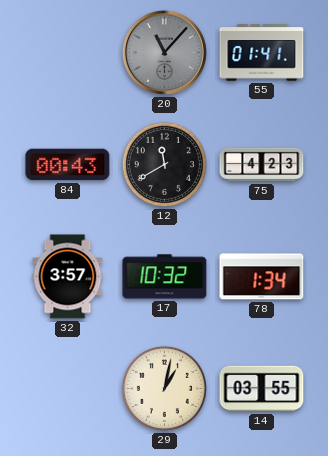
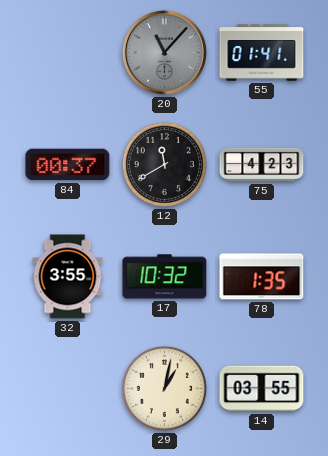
84: 00:43 -> 00:37
32: 3:57 -> 3:55
78: 1:34 -> 1:35
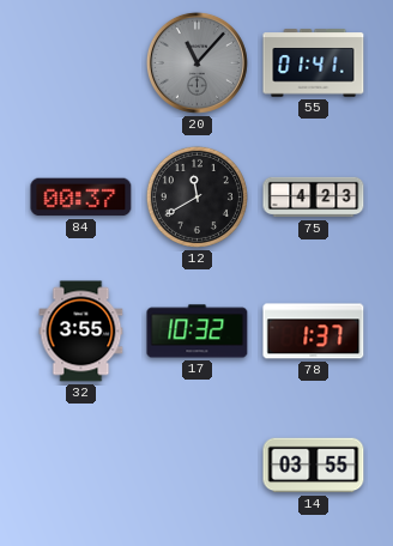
78: 1:35 -> 1:37
29: 1:02 -> none
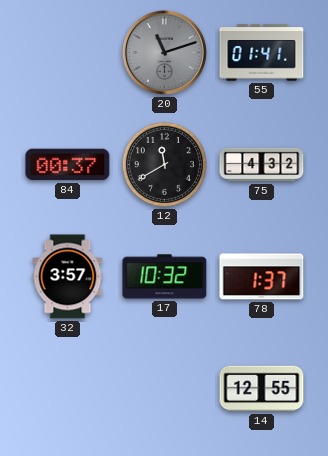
20: 11:07 -> 11:12
75: 4:23 -> 4:32
32: 3:55 -> 3:57
14: 03:55 -> 12:55
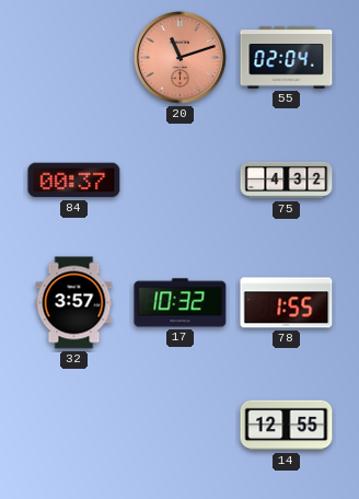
20 dial: grey -> salmon
55: 01:41 -> 02:04
12: 11:40 -> none
78: 1:37 -> 1:55
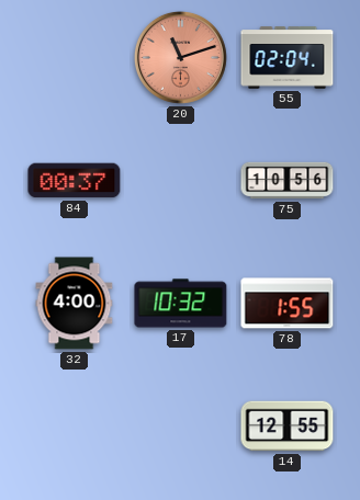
75: 4:32 -> 10:56
32: 3:57 -> 4:00
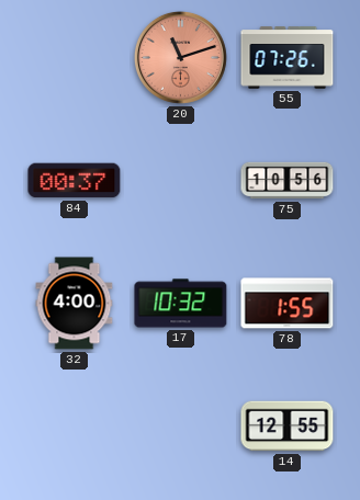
55: 02:04 -> 07:26
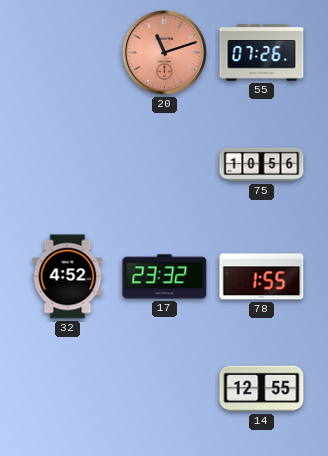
84: 00:37 -> none
32: 4:00 -> 4:52
17: 10:32 -> 23:32
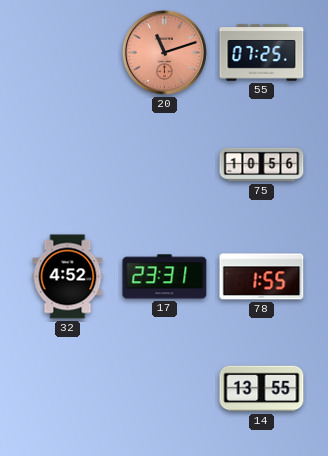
55: 07:26 -> 07:25
17: 23:32 -> 23:31
14: 12:55 -> 13:55
